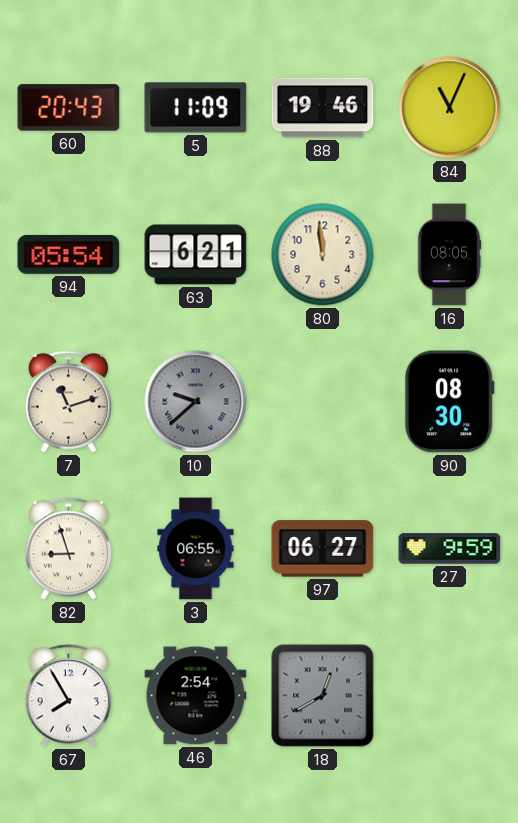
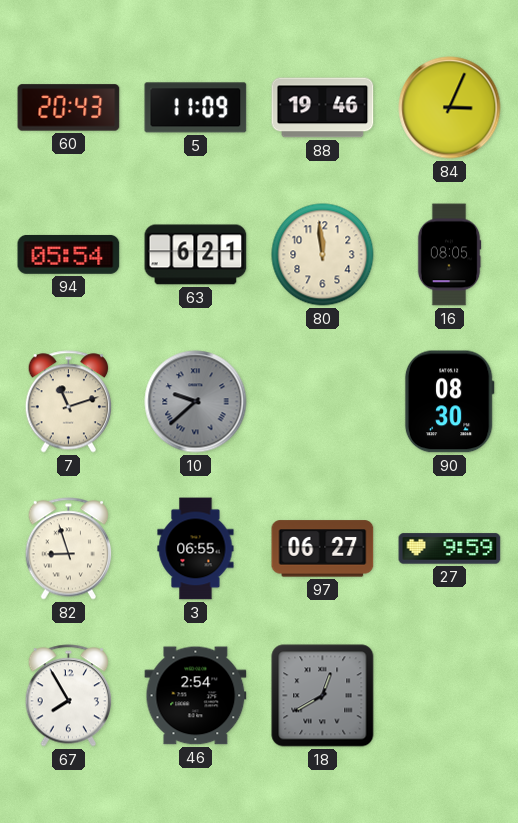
84: 11:04 -> 3:04
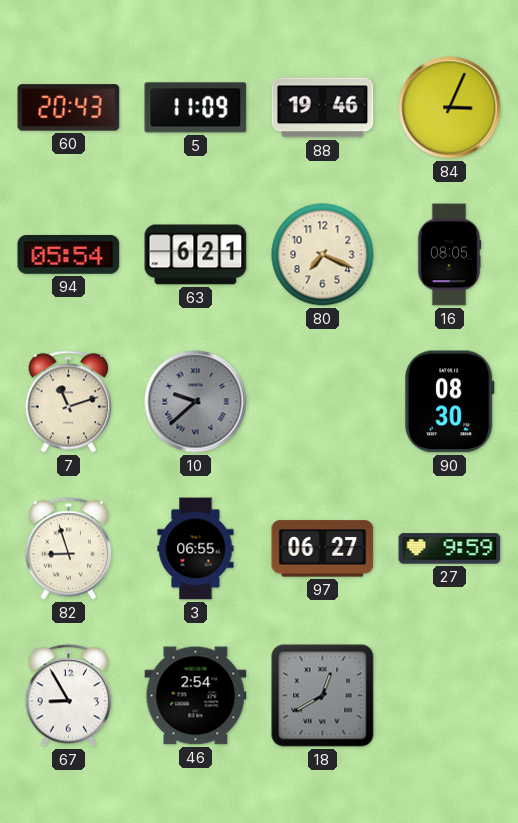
80: 11:59 -> 7:19
67: 7:55 -> 8:55
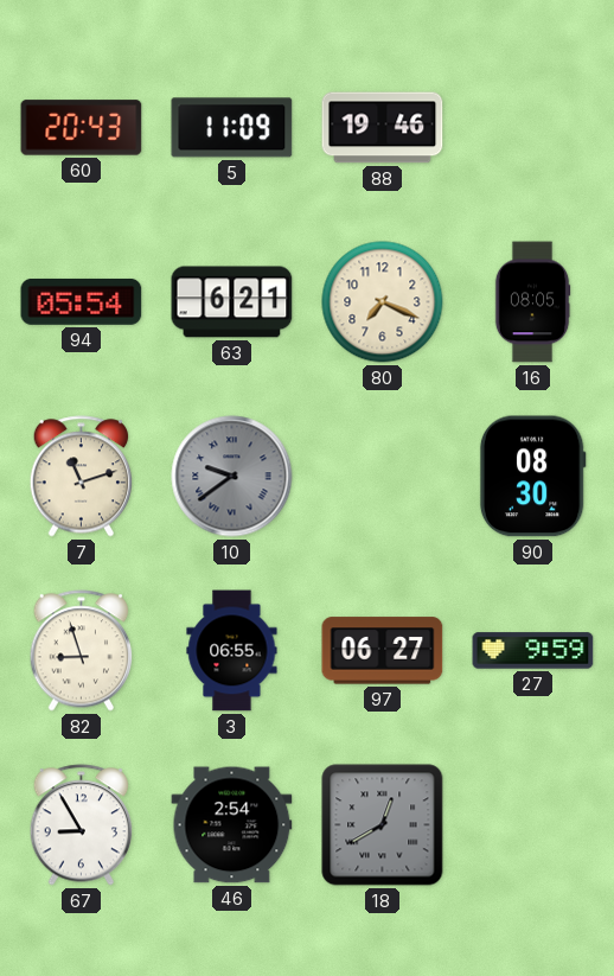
84: 3:04 -> none
10: 9:38 -> 9:39
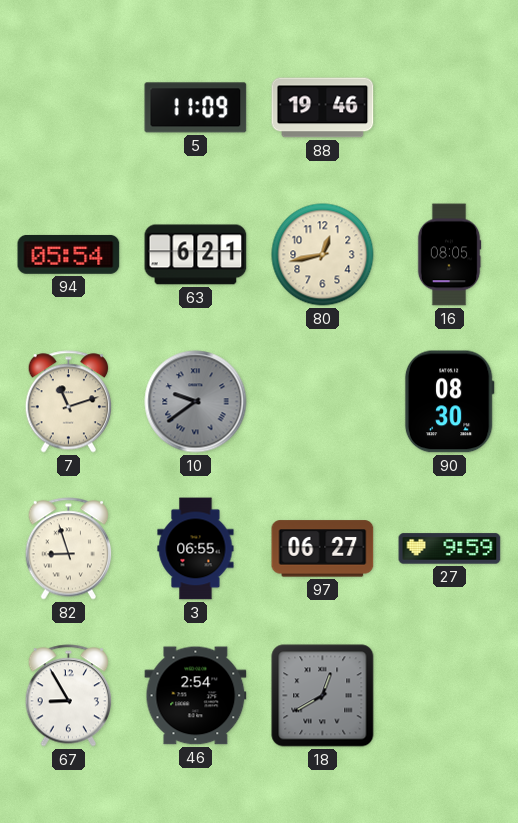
60: 20:43 -> none
80: 7:19 -> 12:43
